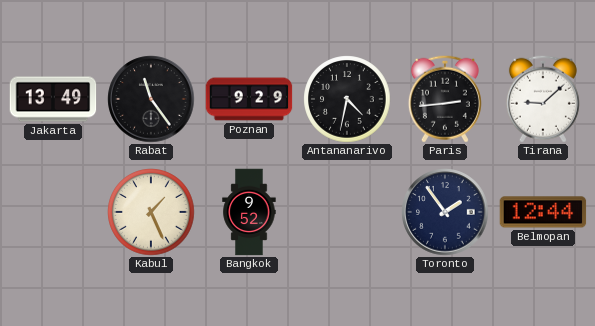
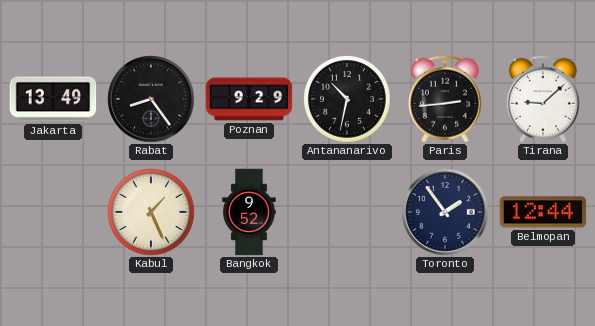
Rabat: 11:24 -> 8:24
Antananarivo: 4:32 -> 10:32
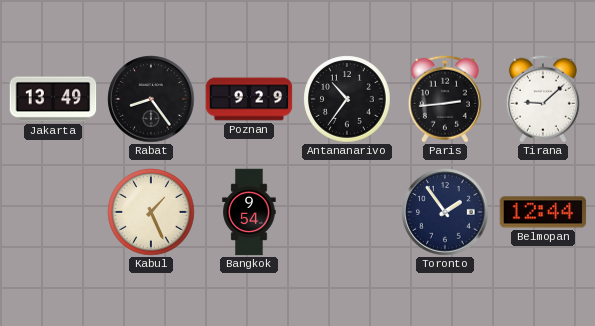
Antananarivo: 10:32 -> 10:36
Bangkok: 9:52 -> 9:54
